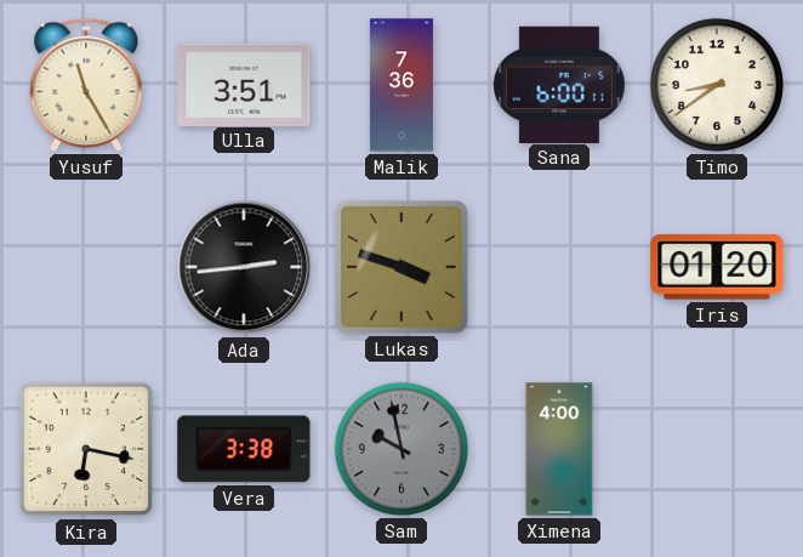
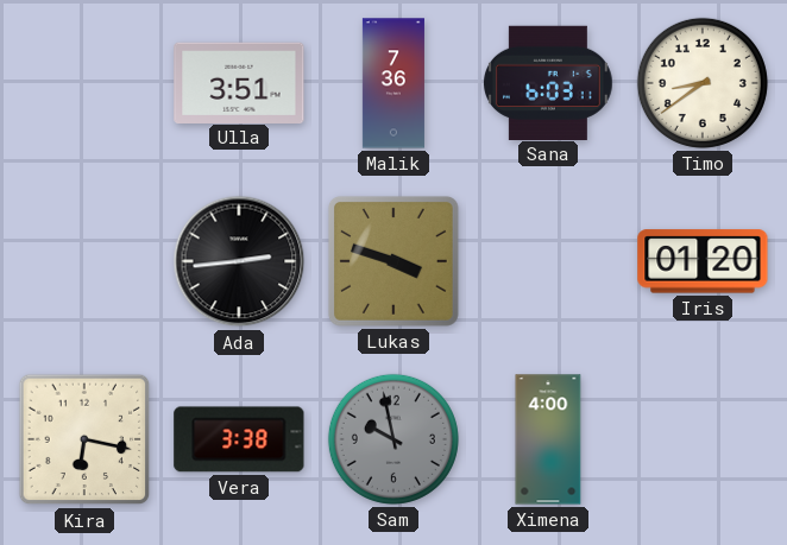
Yusuf: 11:25 -> none
Sana: 6:00 -> 6:03
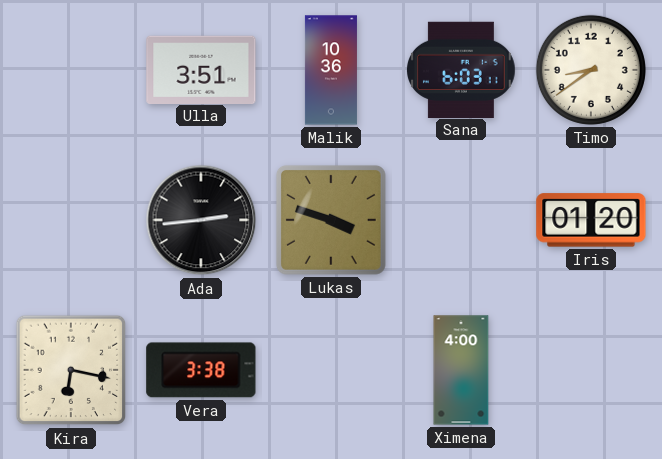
Malik: 7:36 -> 10:36
Sam: 9:58 -> none
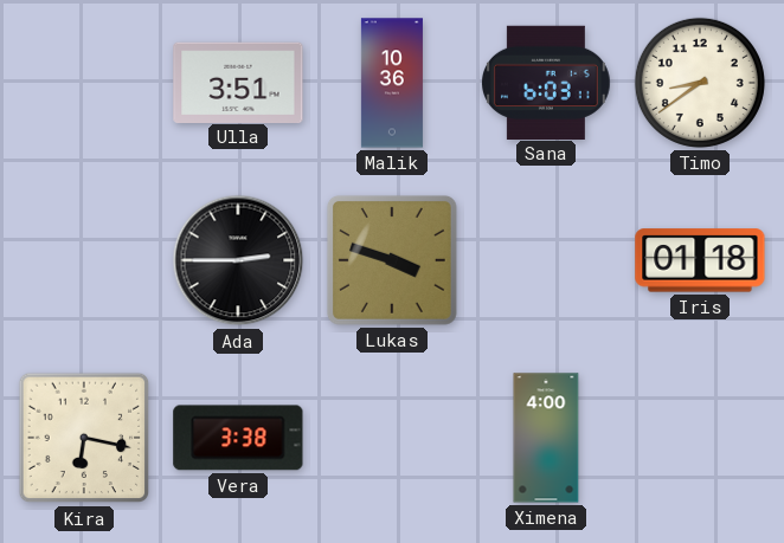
Ada: 2:44 -> 2:45
Iris: 01:20 -> 01:18
